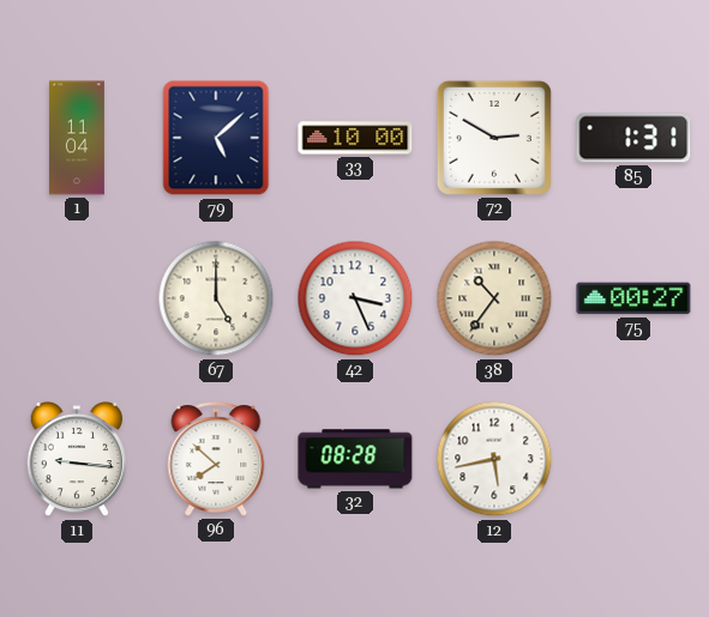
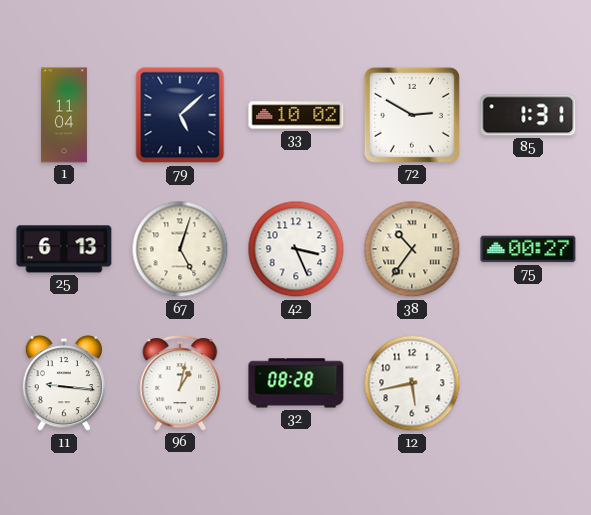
33: 10:00 -> 10:02
25: none -> 6:13
67: 5:00 -> 5:03
96: 7:52 -> 1:02
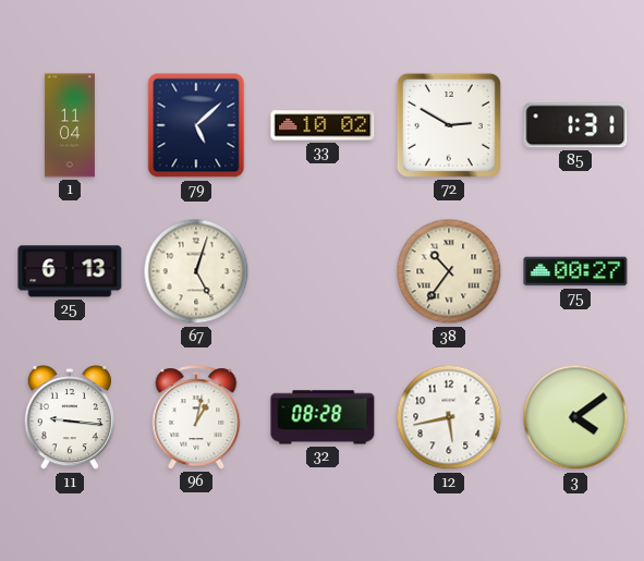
42: 3:26 -> none
3: none -> 4:09
